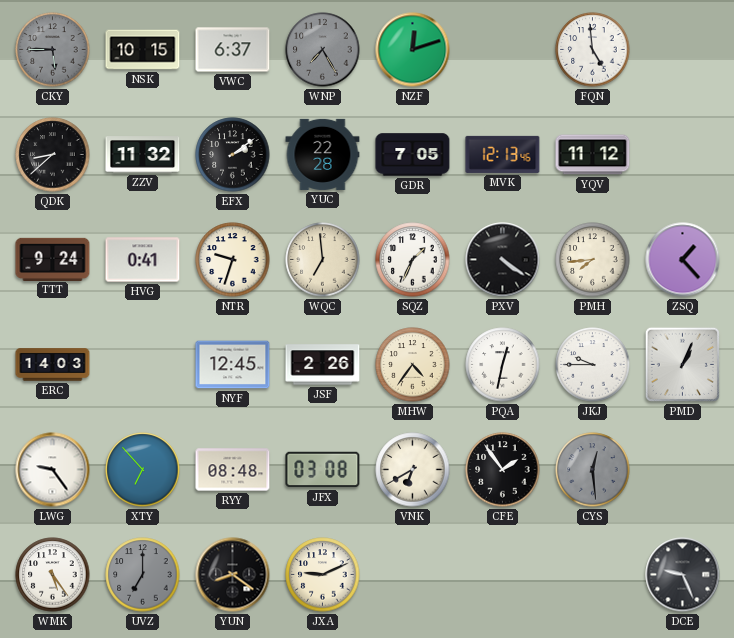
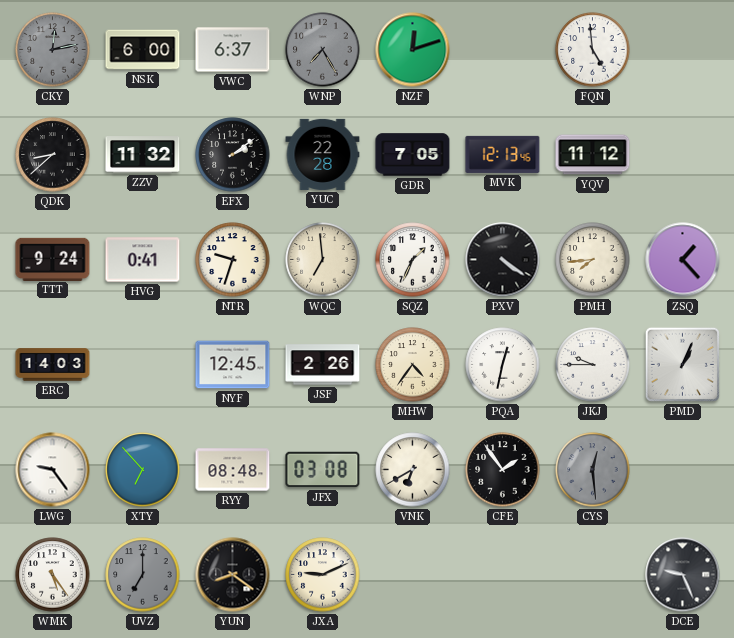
CKY: 5:45 -> 12:13
NSK: 10:15 -> 6:00
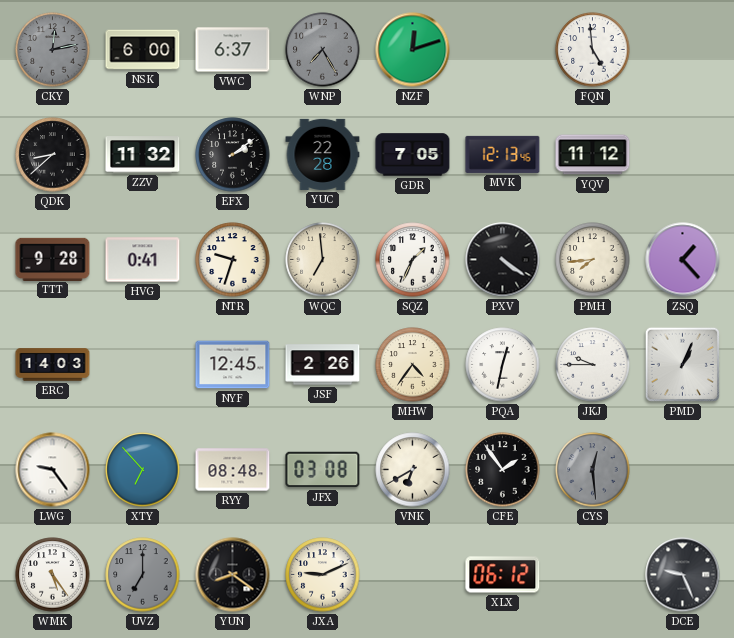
TTT: 9:24 -> 9:28
XLX: none -> 06:12
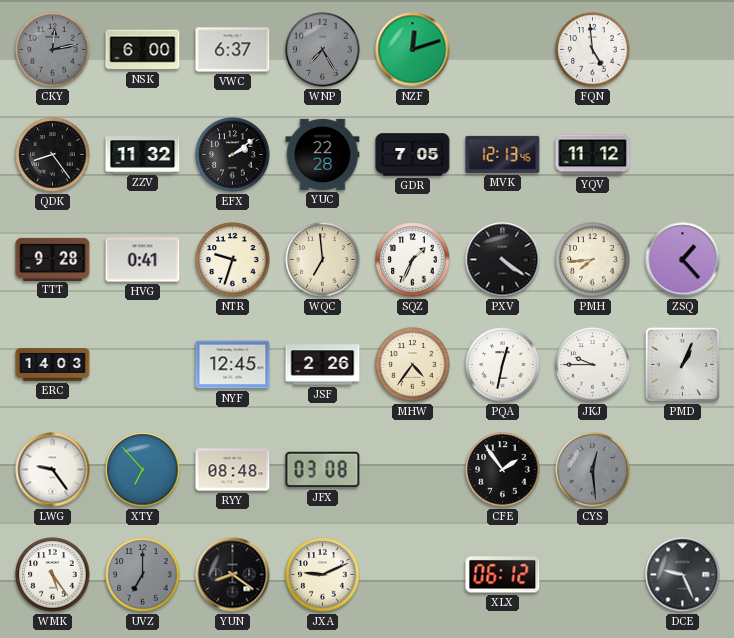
QDK: 8:38 -> 8:24
VNK: 6:40 -> none
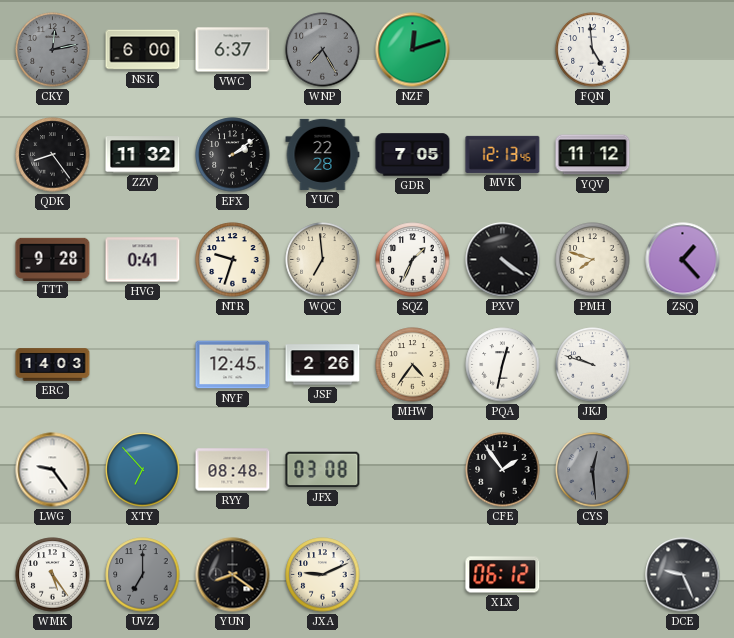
PMH: 7:44 -> 7:48
JKJ: 9:45 -> 9:48
PMD: 1:04 -> none
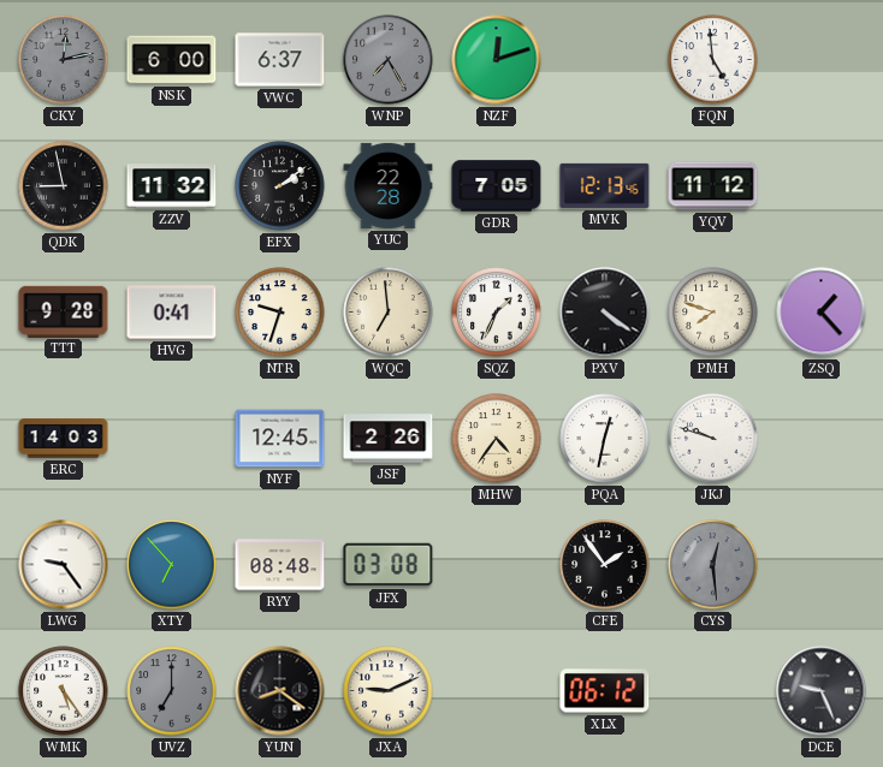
QDK: 8:24 -> 8:58
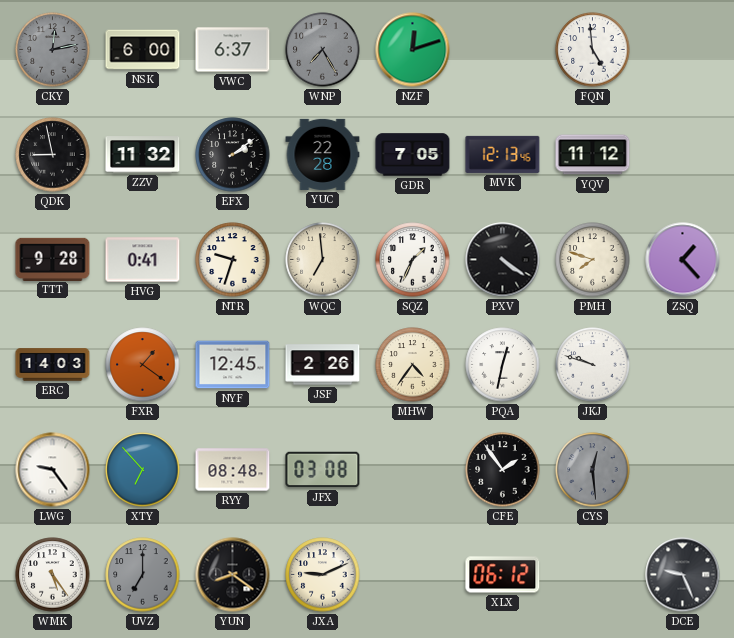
FXR: none -> 1:21
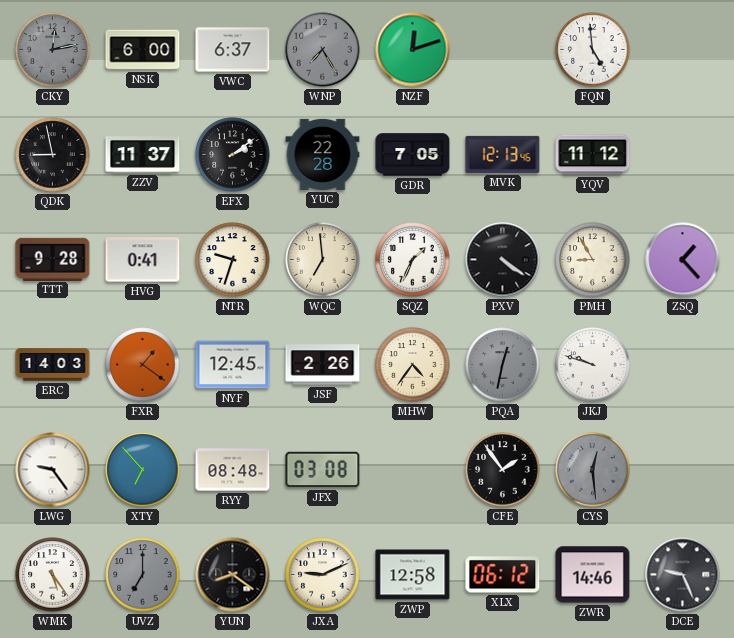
ZZV: 11:32 -> 11:37
PMH: 7:48 -> 8:55
PQA dial: white -> grey
ZWP: none -> 12:58
ZWR: none -> 14:46
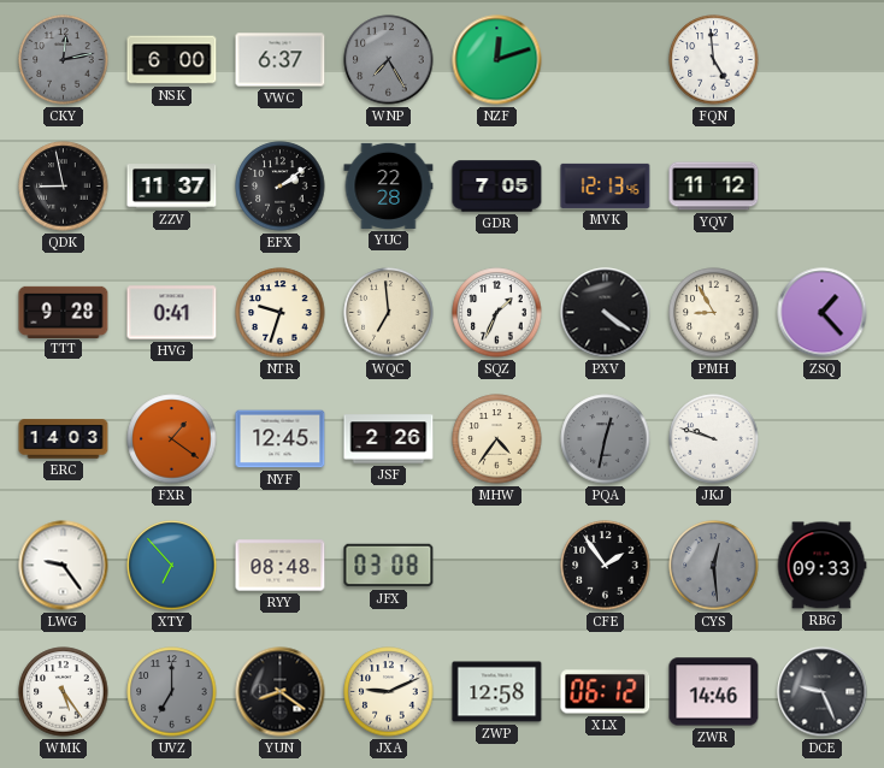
RBG: none -> 09:33
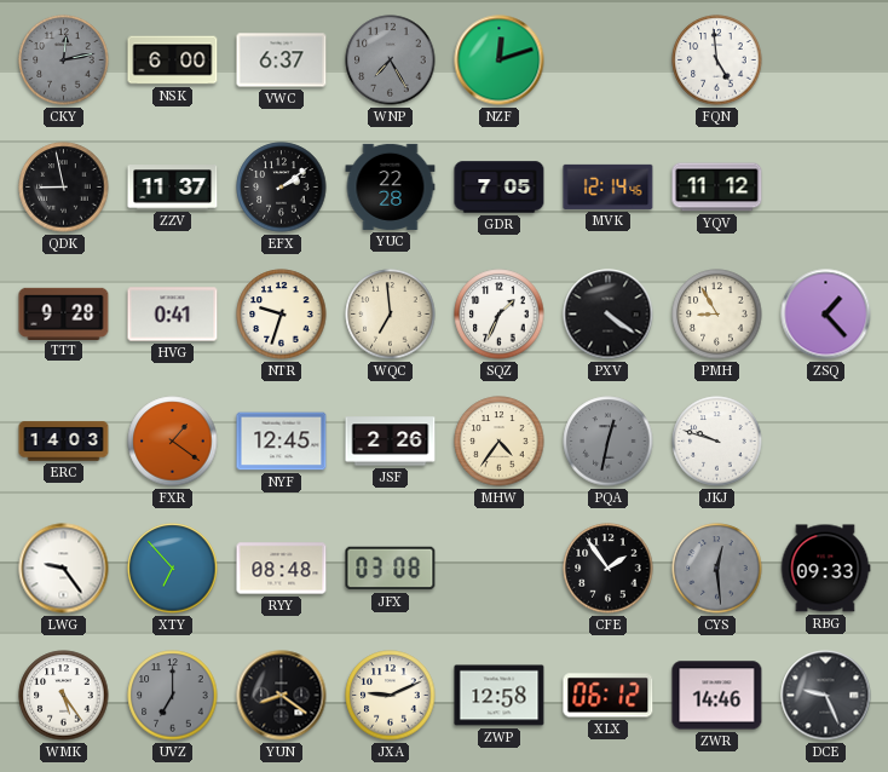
MVK: 12:13 -> 12:14
